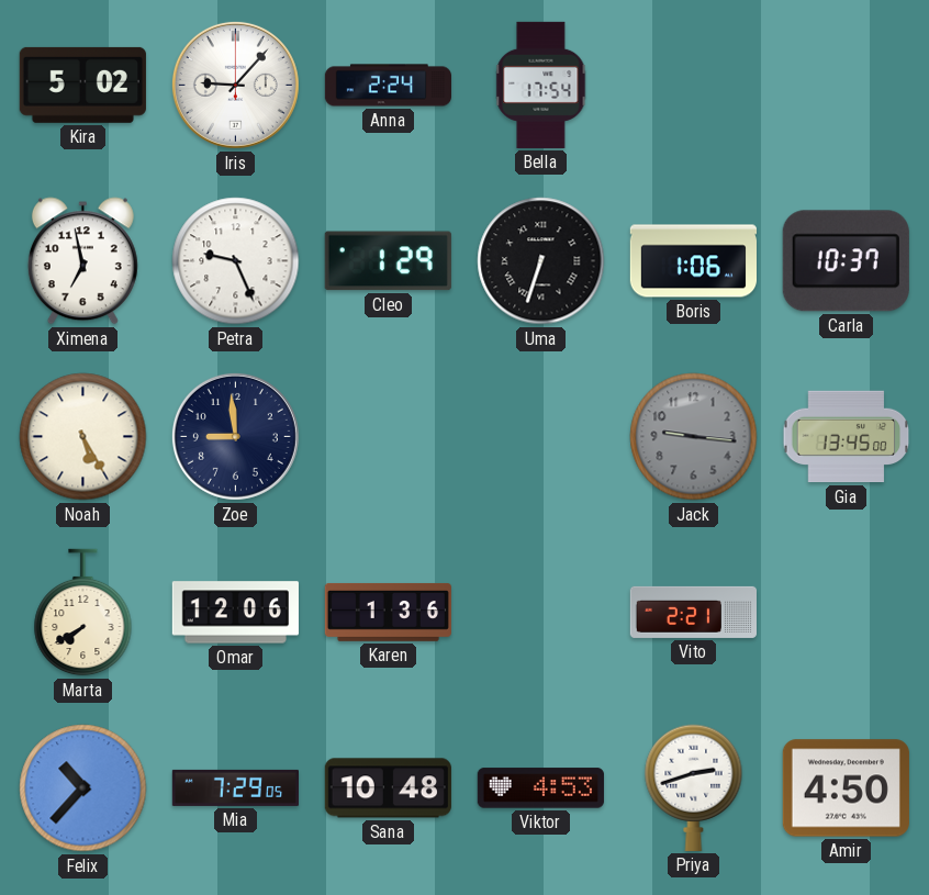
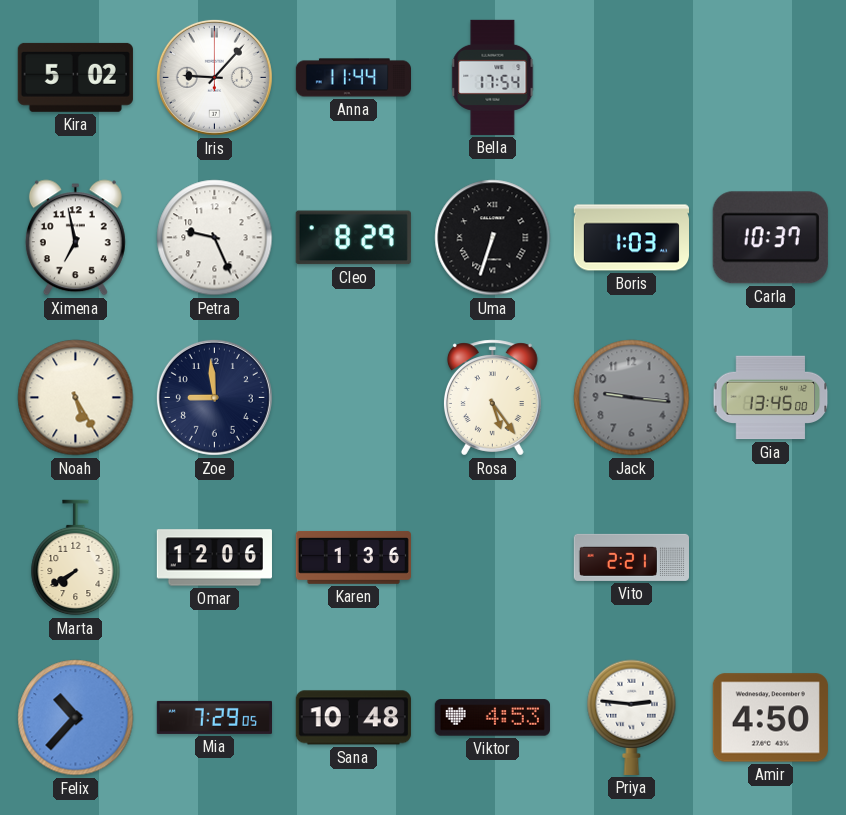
Anna: 2:24 -> 11:44
Cleo: 1:29 -> 8:29
Boris: 1:06 -> 1:03
Rosa: none -> 5:24
Priya: 2:42 -> 2:46
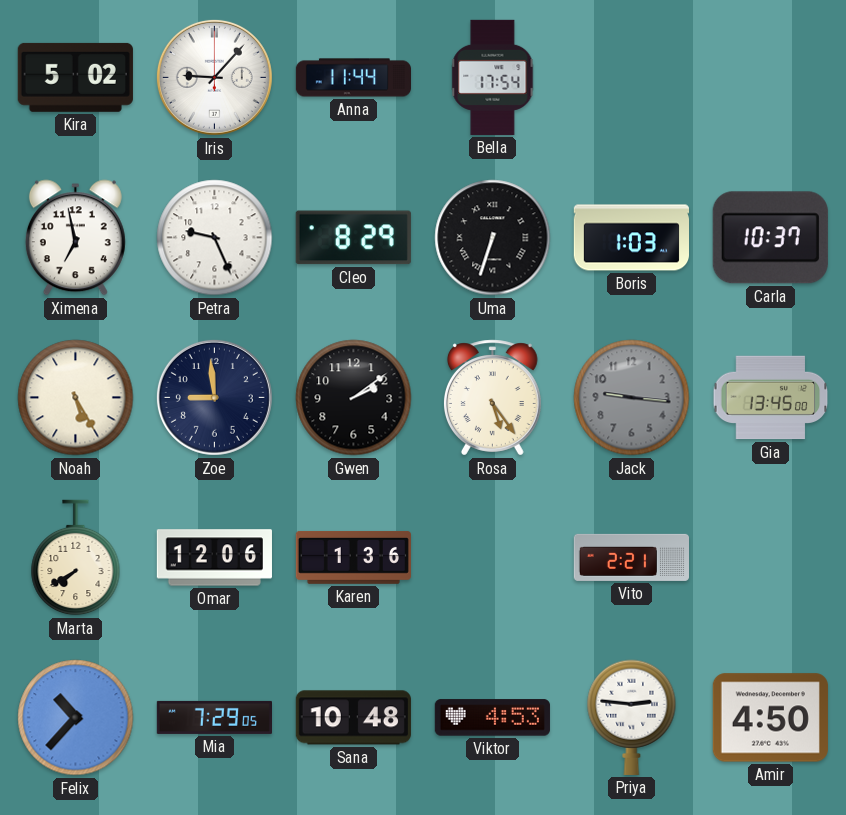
Gwen: none -> 2:09
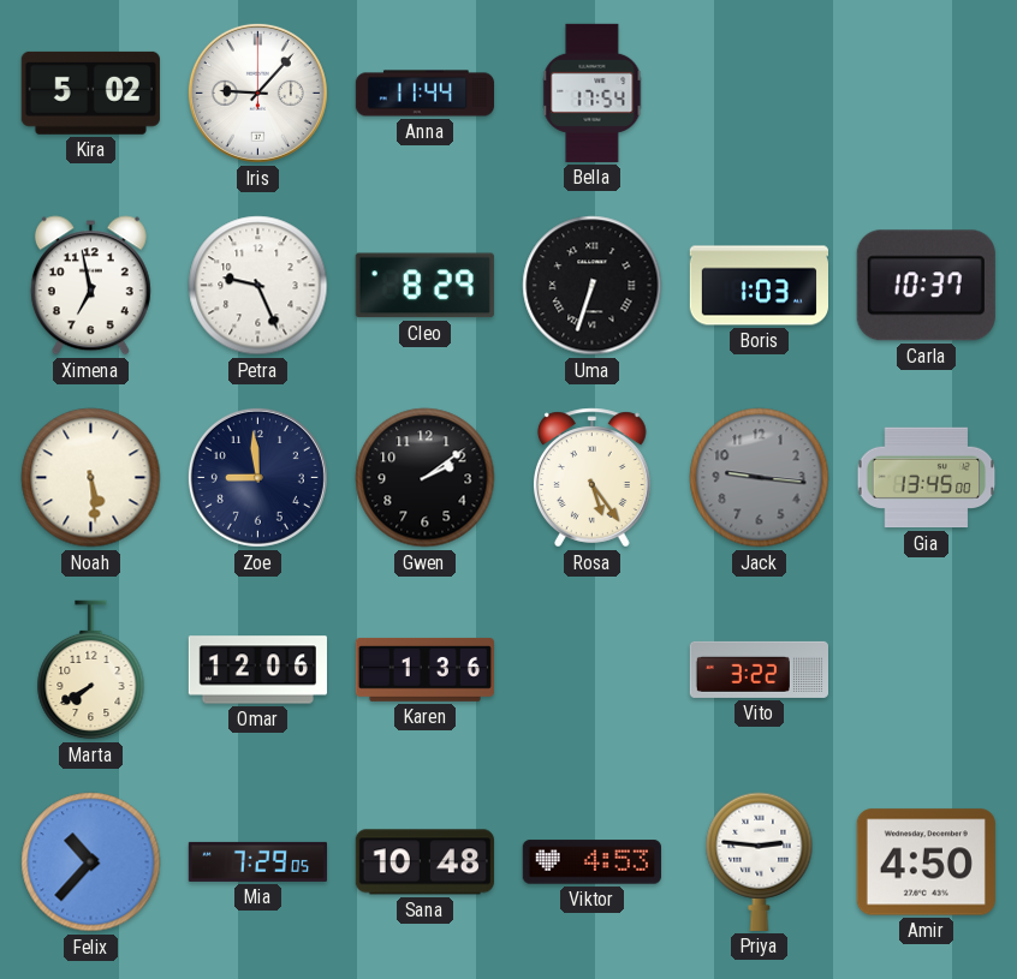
Noah: 5:25 -> 5:29
Vito: 2:21 -> 3:22
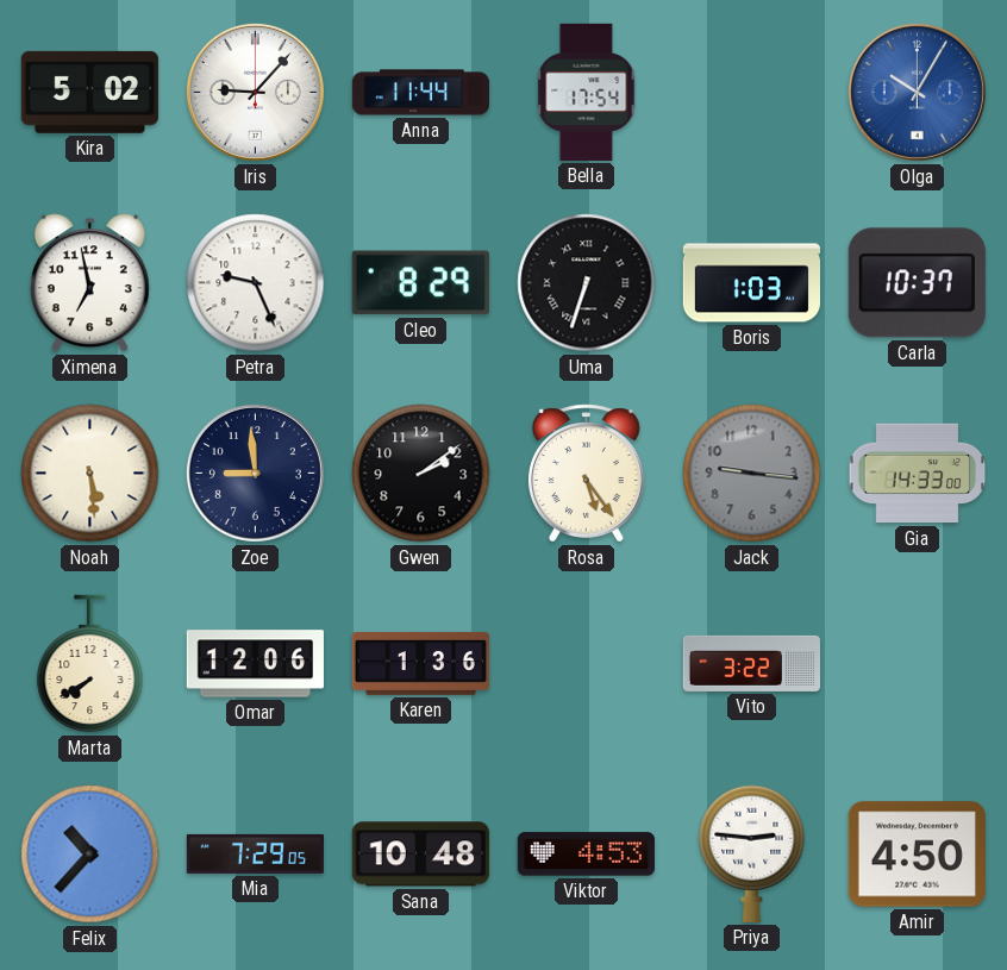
Olga: none -> 10:05
Gia: 13:45 -> 14:33
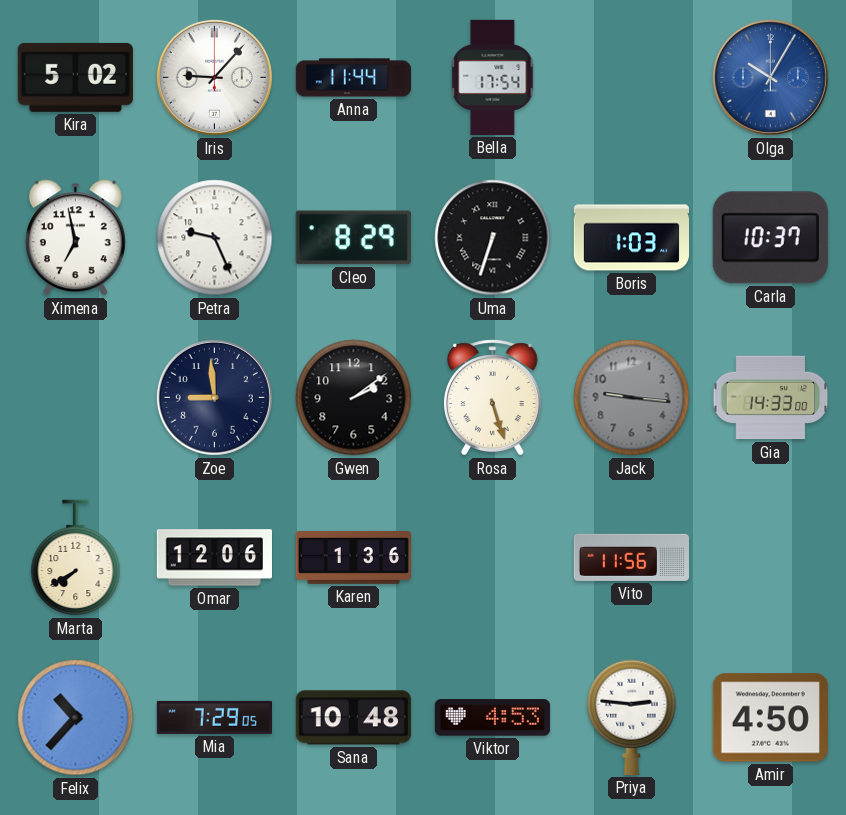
Noah: 5:29 -> none
Rosa: 5:24 -> 5:27
Vito: 3:22 -> 11:56
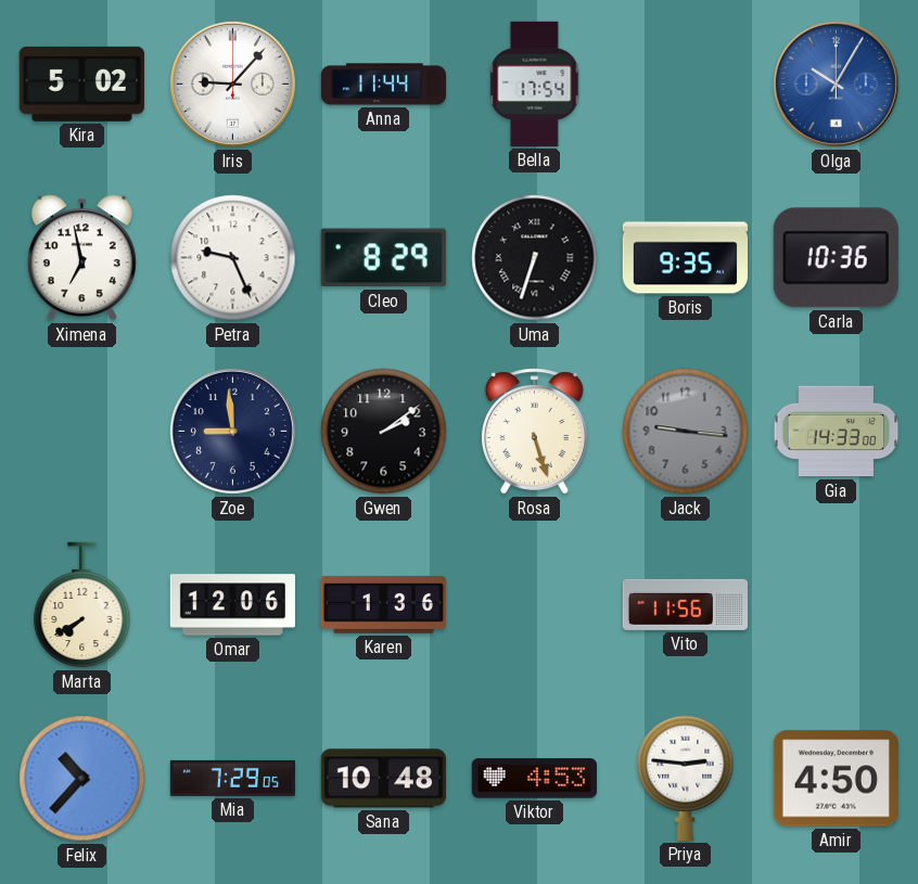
Boris: 1:03 -> 9:35
Carla: 10:37 -> 10:36
